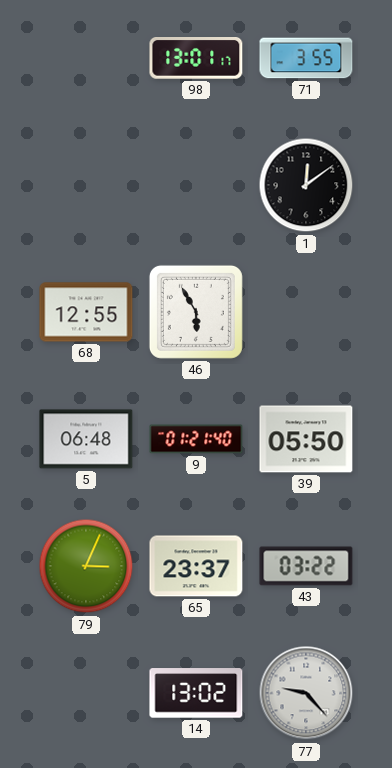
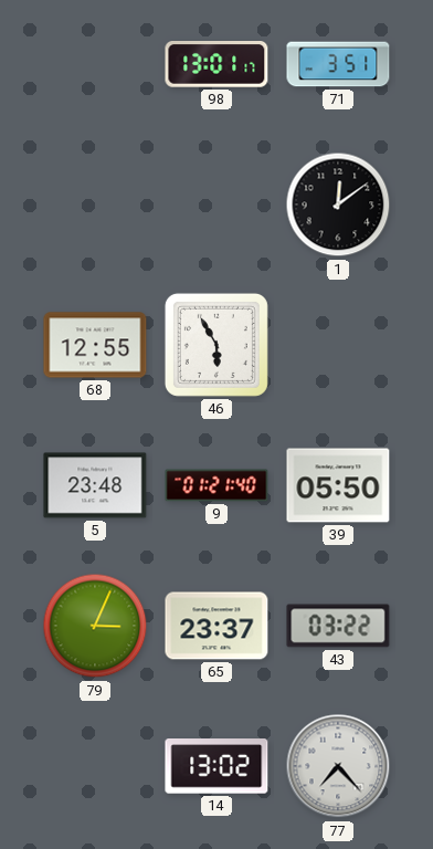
71: 3:55 -> 3:51
5: 06:48 -> 23:48
77: 9:23 -> 7:23
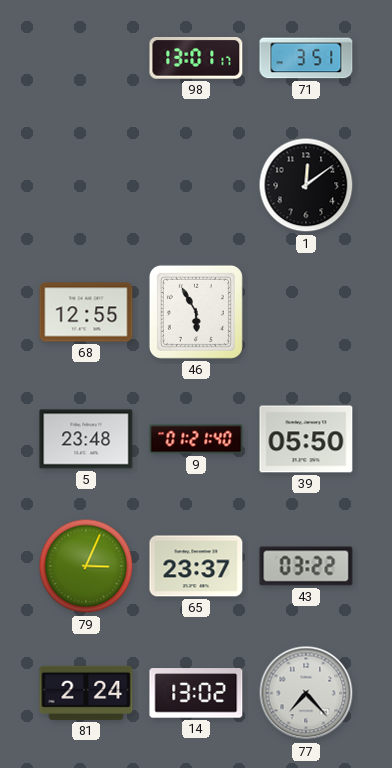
81: none -> 2:24
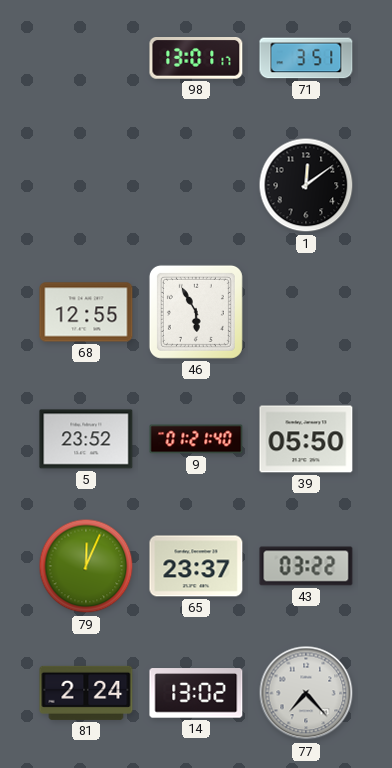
5: 23:48 -> 23:52
79: 3:04 -> 12:04
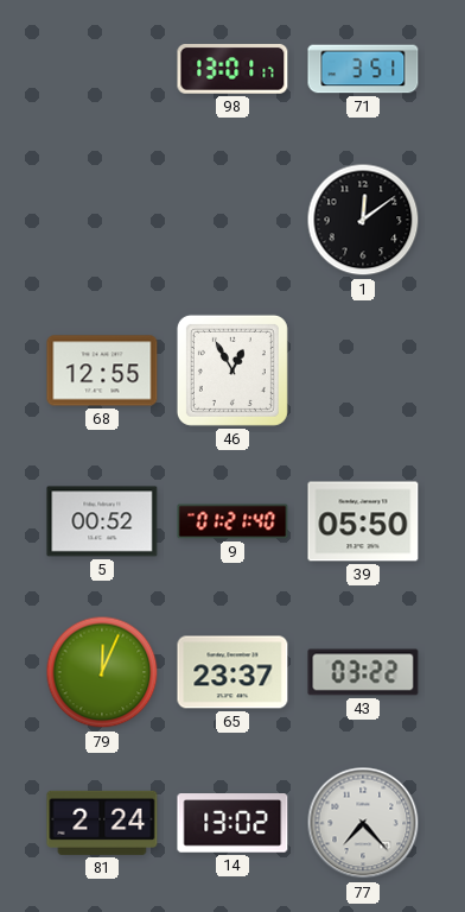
46: 5:55 -> 12:55
5: 23:52 -> 00:52
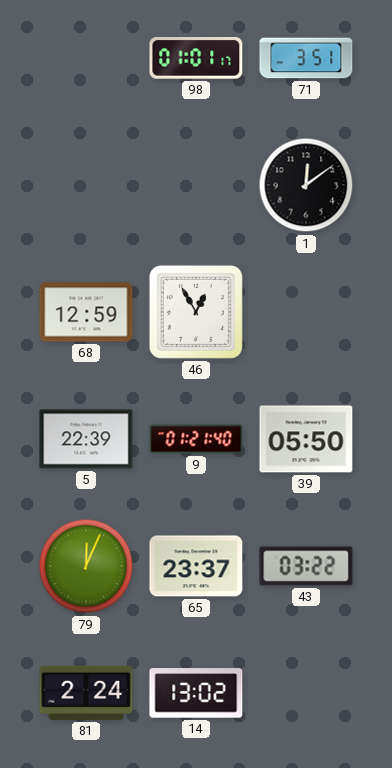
98: 13:01 -> 01:01
68: 12:55 -> 12:59
5: 00:52 -> 22:39
77: 7:23 -> none
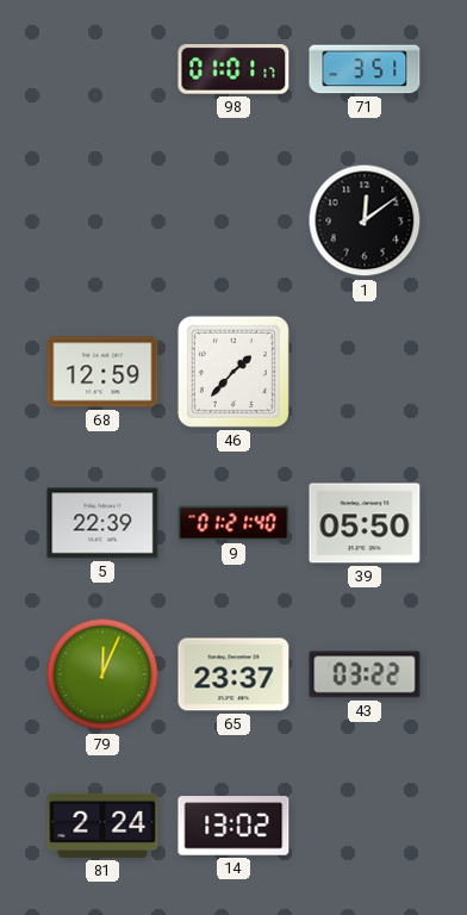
46: 12:55 -> 1:37
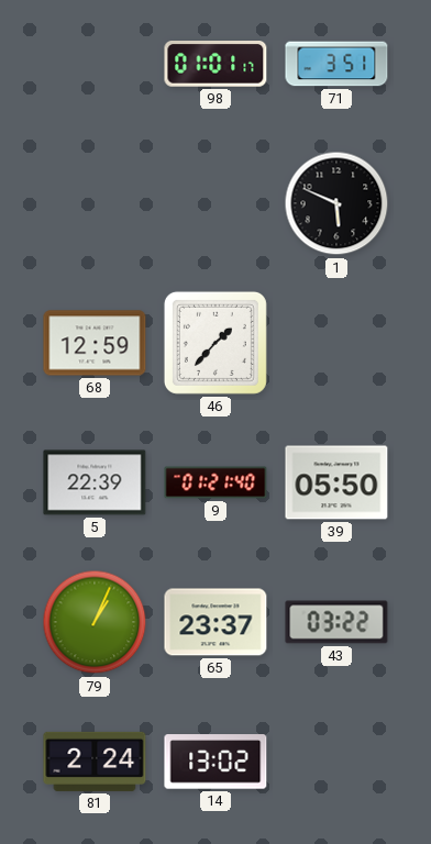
1: 12:09 -> 5:49
79: 12:04 -> 1:04
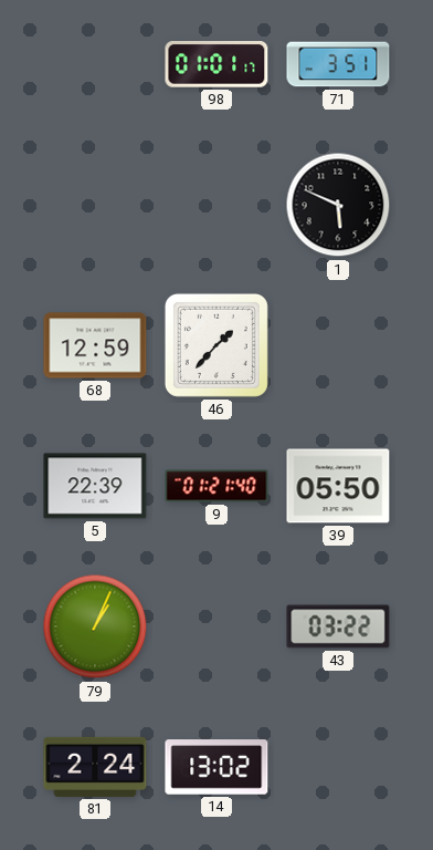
65: 23:37 -> none
